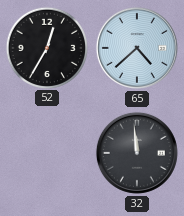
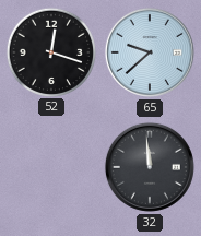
52: 12:35 -> 12:18
65: 4:38 -> 9:38
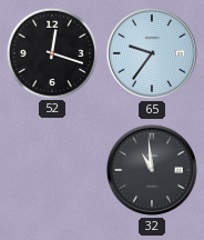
65: 9:38 -> 9:36
32: 11:59 -> 10:59
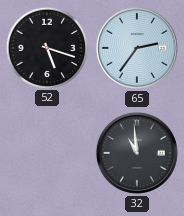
52: 12:18 -> 5:18
65: 9:36 -> 2:36
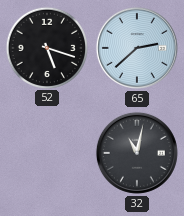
65: 2:36 -> 2:38
32: 10:59 -> 11:02
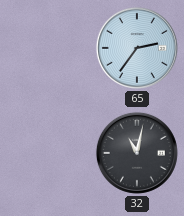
52: 5:18 -> none
65: 2:38 -> 2:36
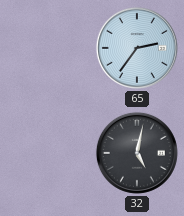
32: 11:02 -> 5:02
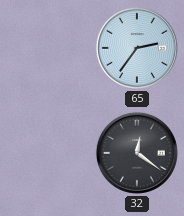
32: 5:02 -> 12:21
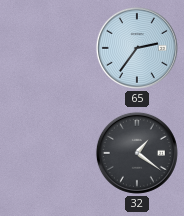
32: 12:21 -> 1:21
